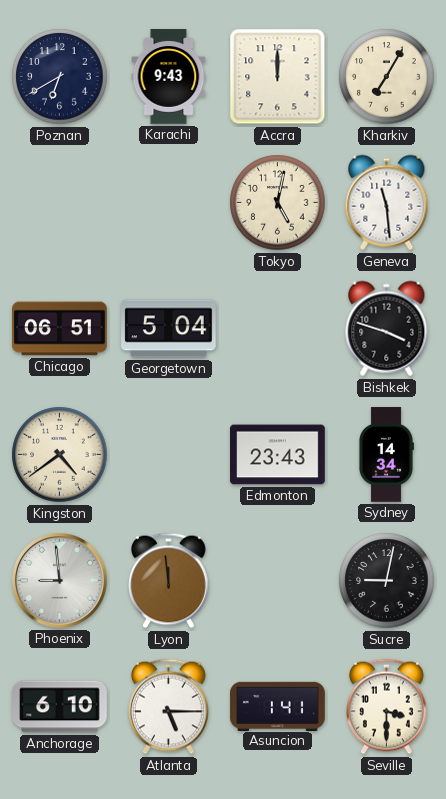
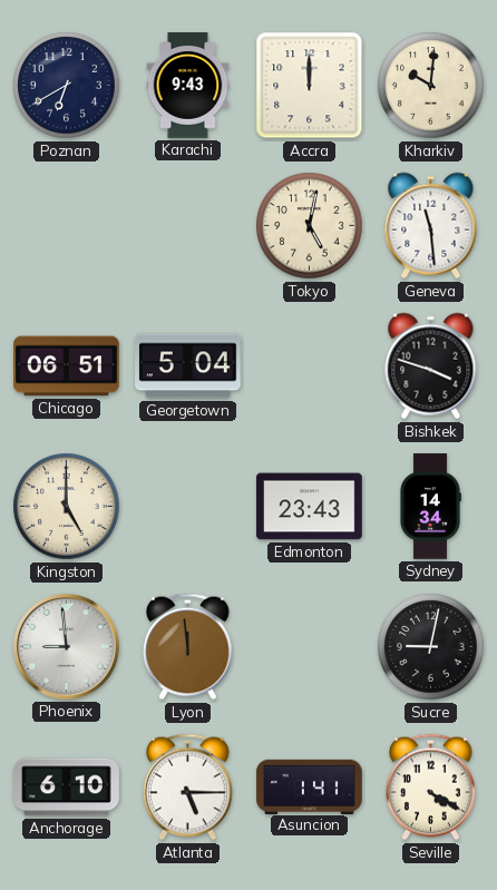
Kharkiv: 7:05 -> 10:01
Kingston: 4:39 -> 5:00
Seville: 3:30 -> 4:20
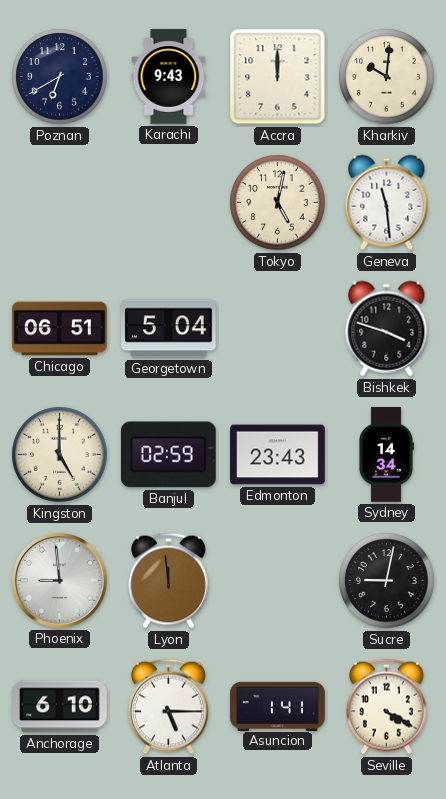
Banjul: none -> 02:59
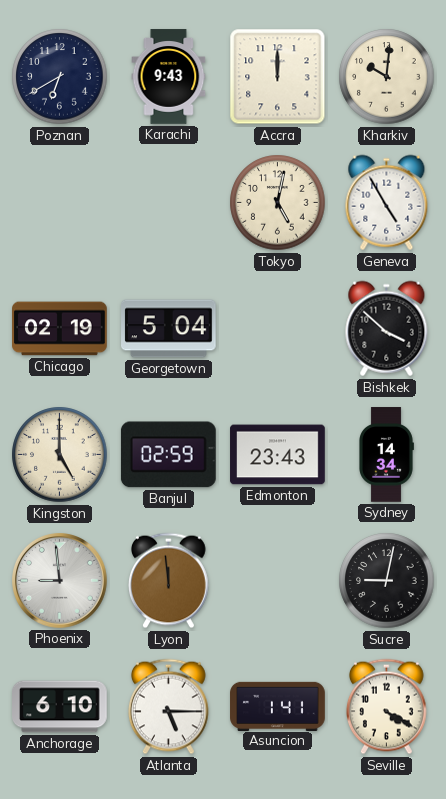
Geneva: 11:29 -> 4:55
Chicago: 06:51 -> 02:19
Bishkek: 3:48 -> 3:52
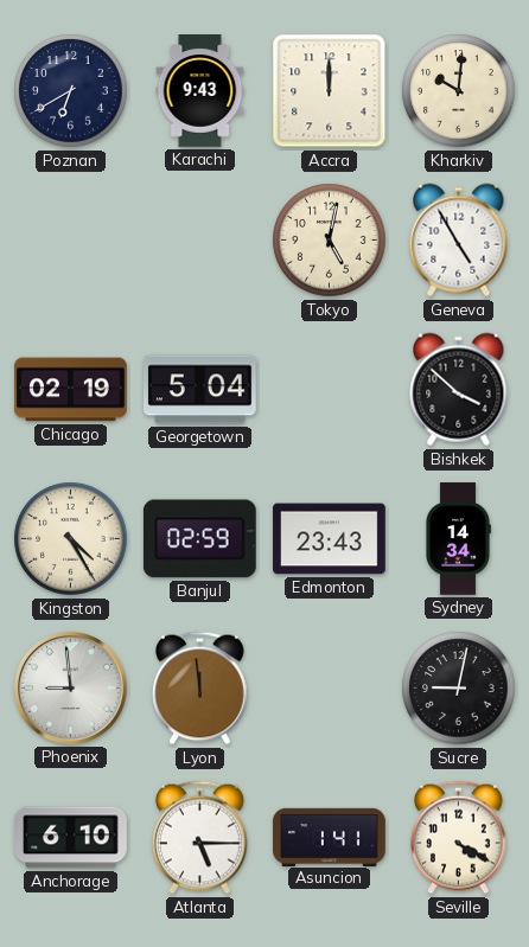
Kingston: 5:00 -> 4:25
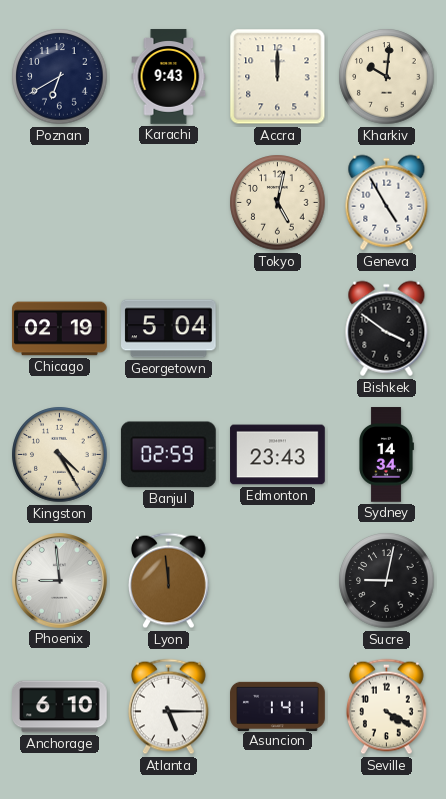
Bishkek: 3:52 -> 3:51
